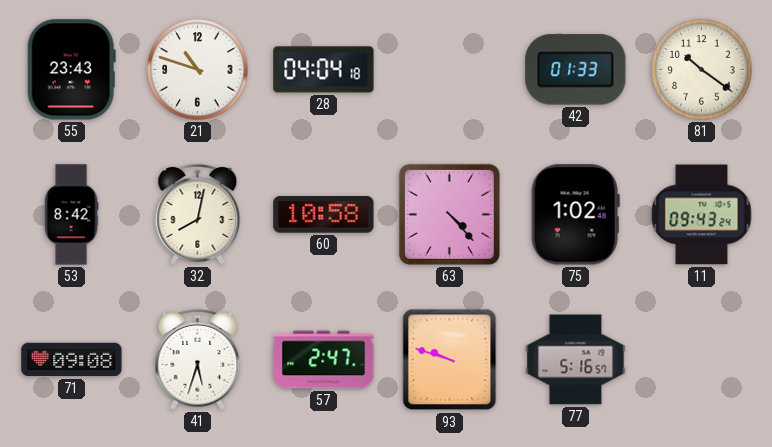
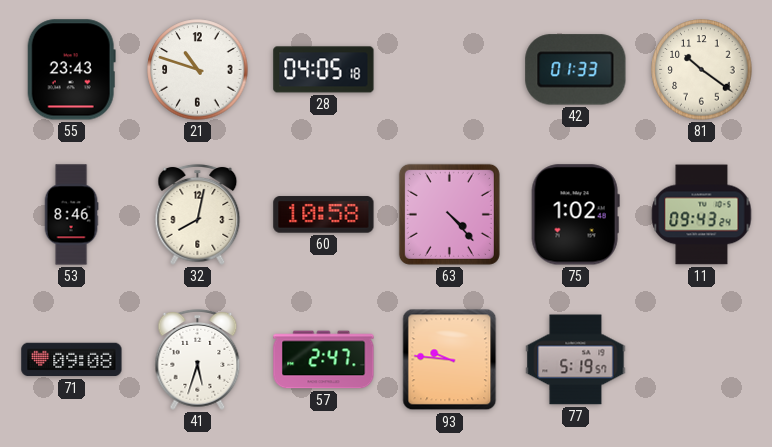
28: 04:04 -> 04:05
53: 8:42 -> 8:46
93: 9:48 -> 9:46
77: 5:16 -> 5:19
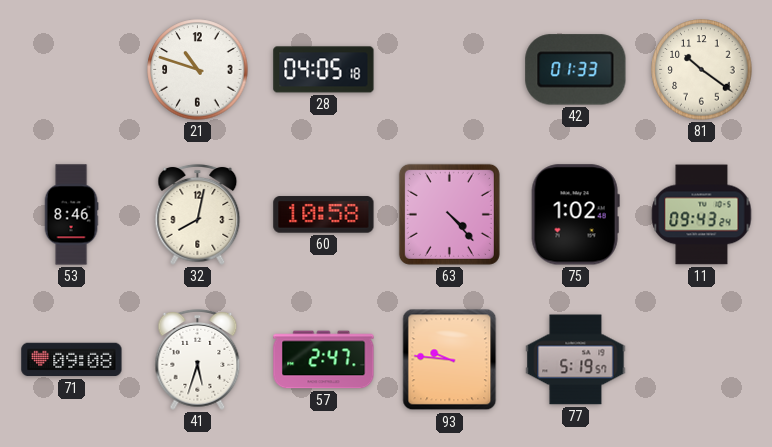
55: 23:43 -> none
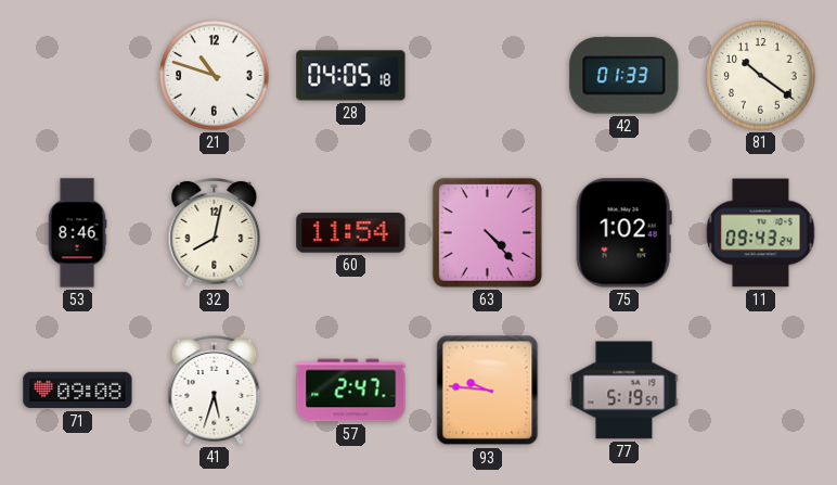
60: 10:58 -> 11:54
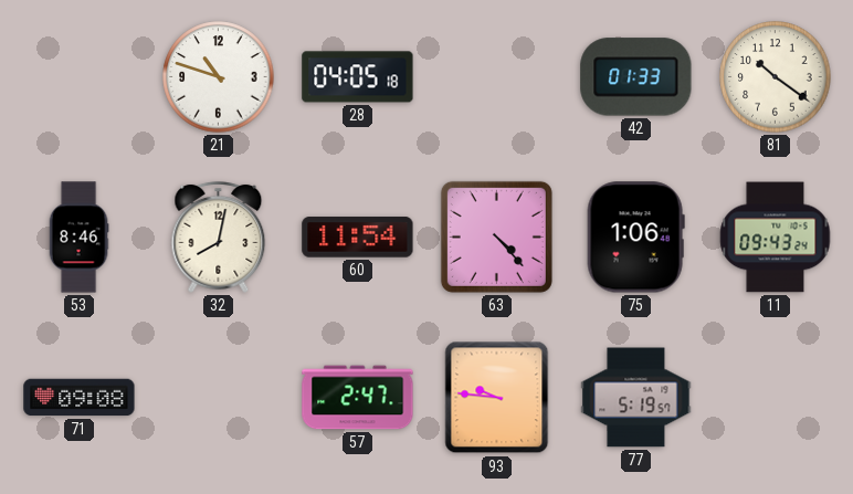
75: 1:02 -> 1:06
41: 5:33 -> none
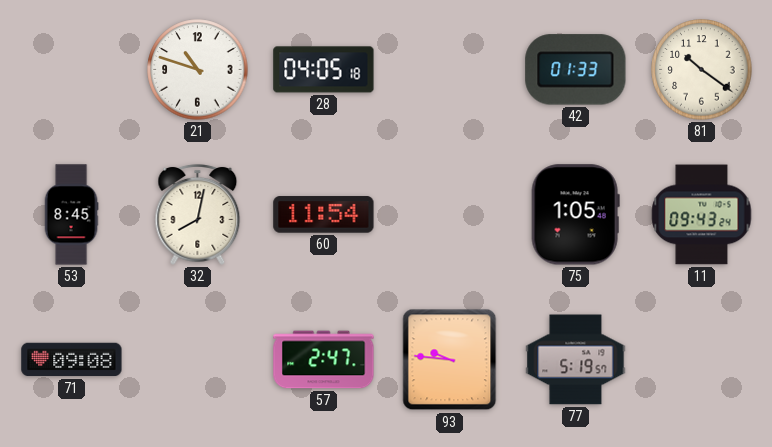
53: 8:46 -> 8:45
63: 4:23 -> none
75: 1:06 -> 1:05
